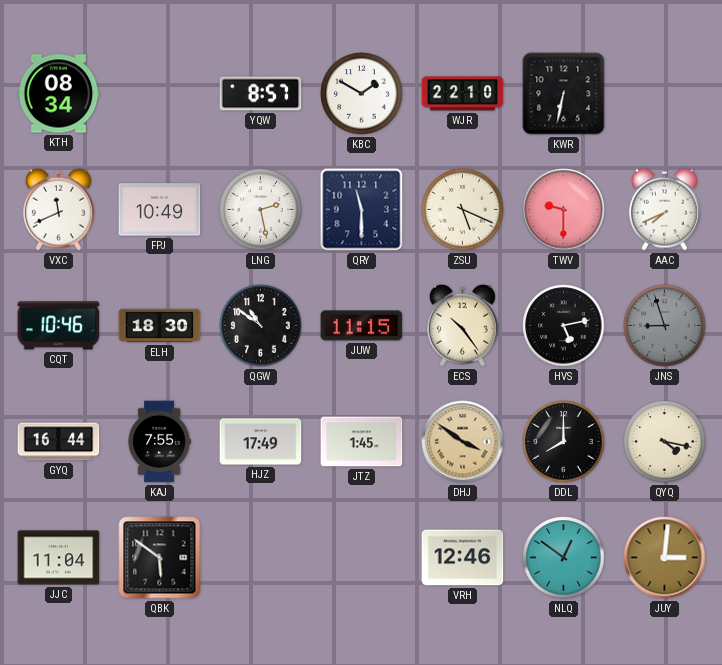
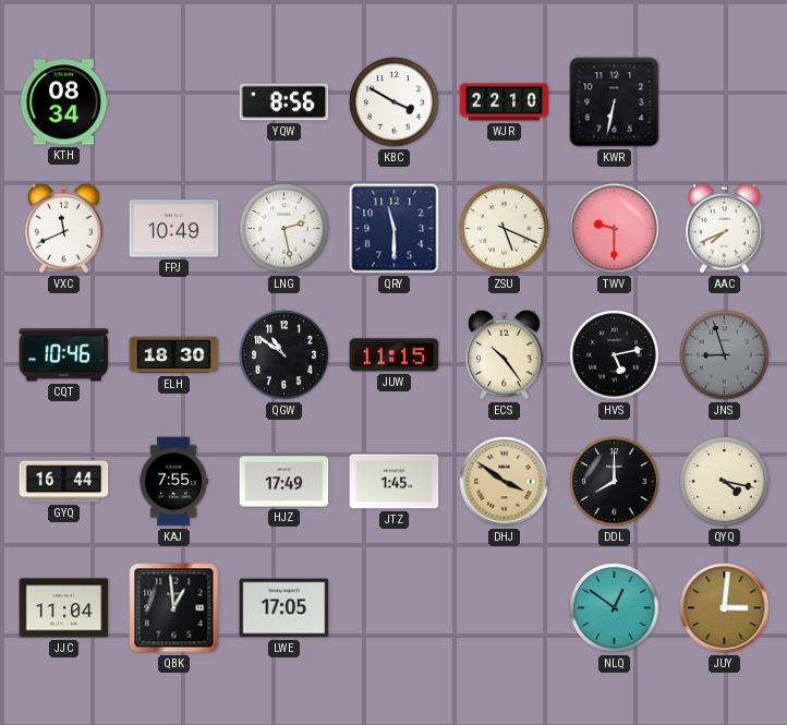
YQW: 8:57 -> 8:56
KBC: 1:50 -> 3:50
QBK: 5:51 -> 12:59
LWE: none -> 17:05
VRH: 12:46 -> none
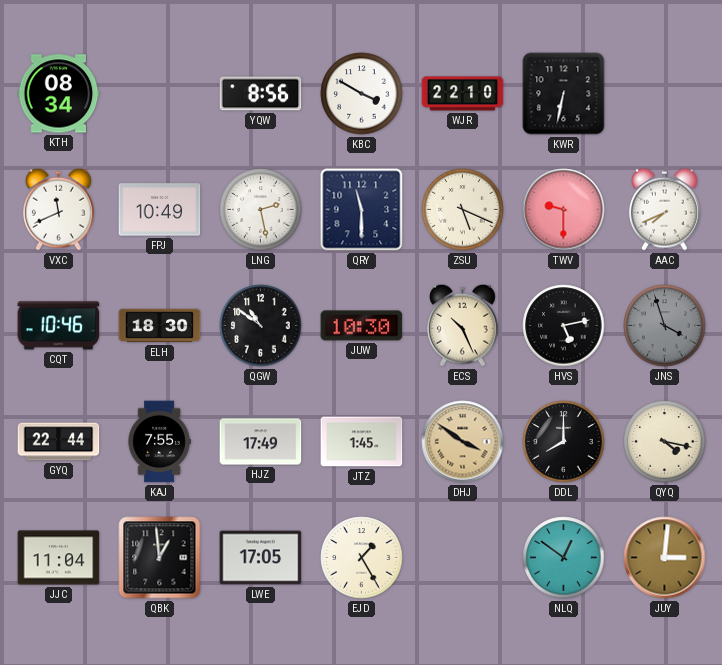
JUW: 11:15 -> 10:30
ECS: 10:24 -> 10:26
JNS: 8:57 -> 3:57
GYQ: 16:44 -> 22:44
EJD: none -> 1:25
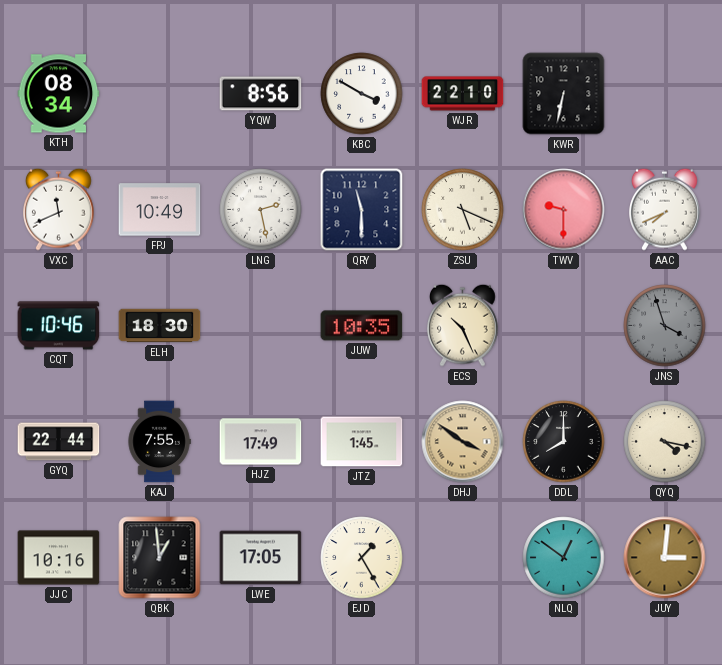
QGW: 10:51 -> none
JUW: 10:30 -> 10:35
HVS: 5:13 -> none
JJC: 11:04 -> 10:16
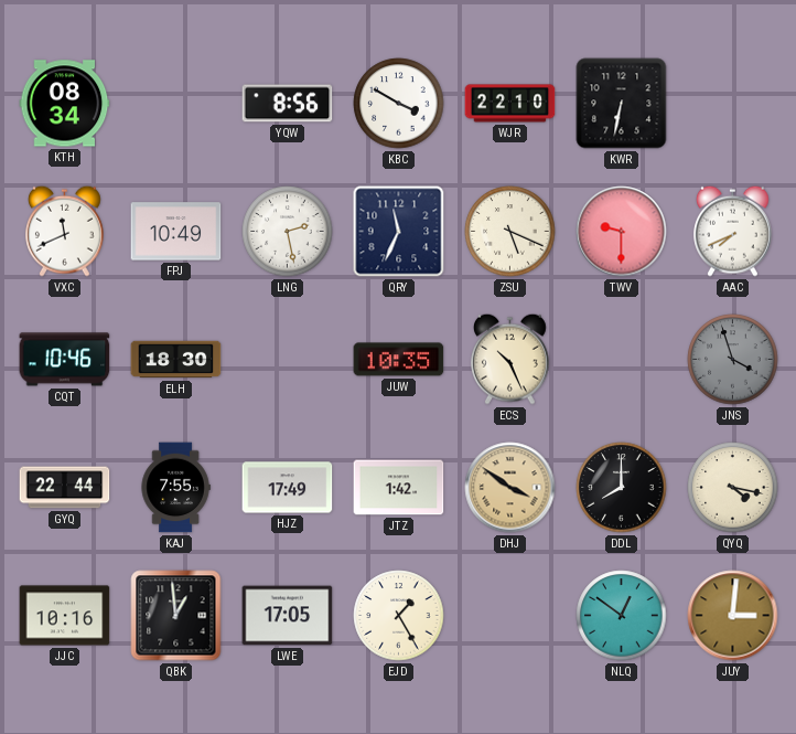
QRY: 11:30 -> 11:34
JTZ: 1:45 -> 1:42
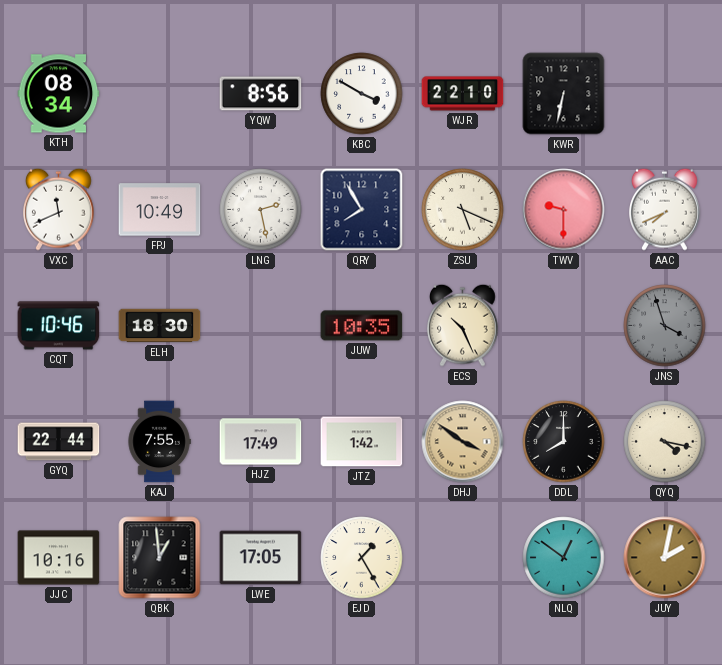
QRY: 11:34 -> 7:55
JUY: 3:01 -> 2:02
